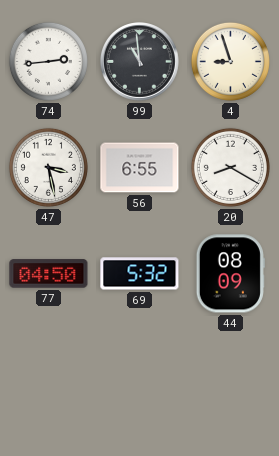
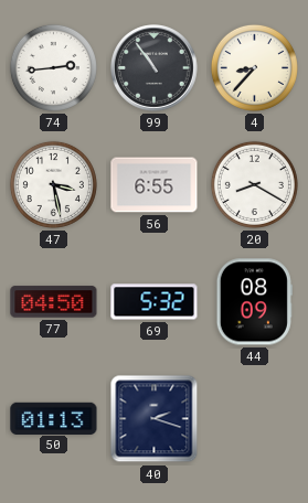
99: 10:59 -> 10:54
4: 8:57 -> 8:37
50: none -> 01:13
40: none -> 2:18
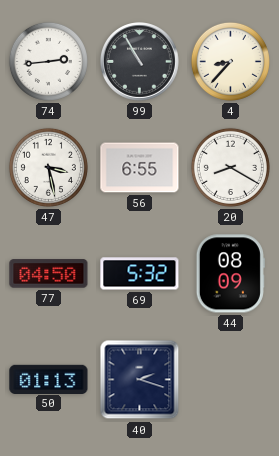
99: 10:54 -> 10:55
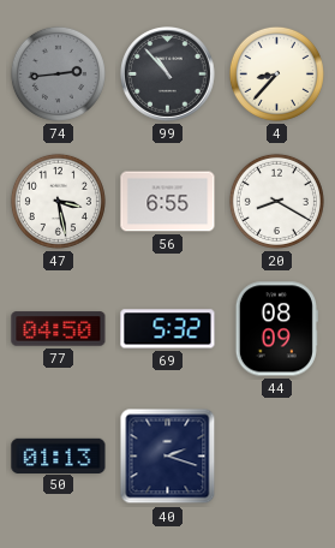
74 dial: white -> grey
99: 10:55 -> 10:53
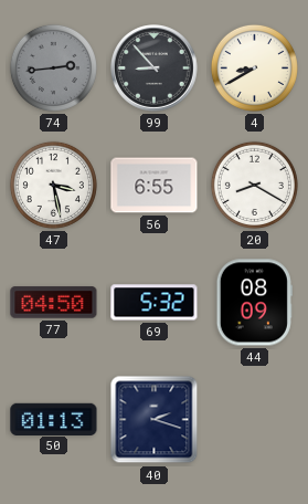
99: 10:53 -> 8:53
4: 8:37 -> 8:40
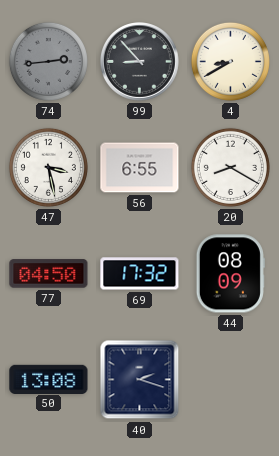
69: 5:32 -> 17:32
50: 01:13 -> 13:08
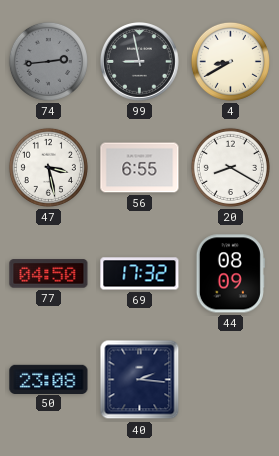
99: 8:53 -> 8:58
50: 13:08 -> 23:08
40: 2:18 -> 2:16
